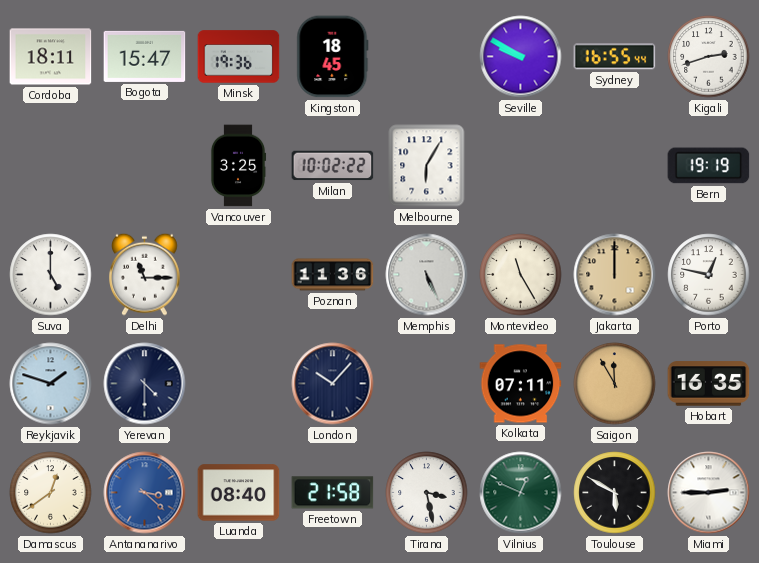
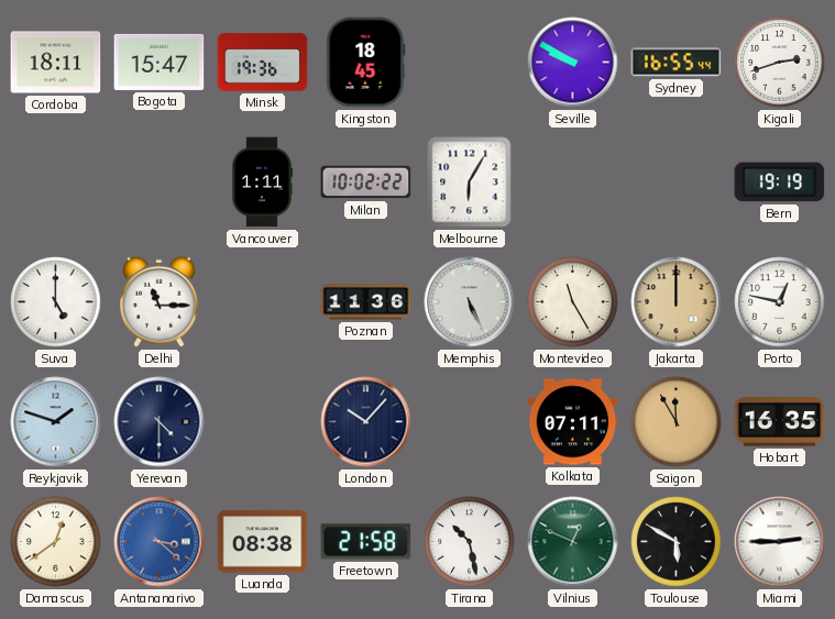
Vancouver: 3:25 -> 1:11
Luanda: 08:40 -> 08:38
Tirana: 3:28 -> 10:28
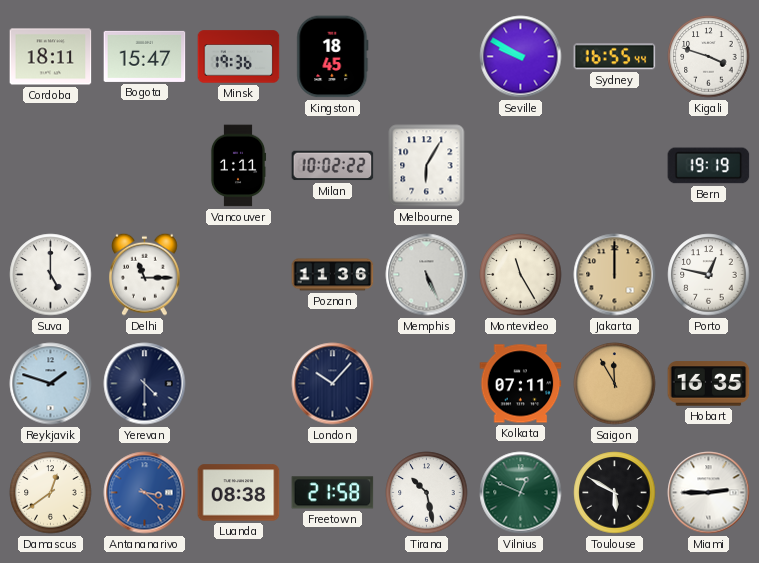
Kigali: 2:42 -> 3:48
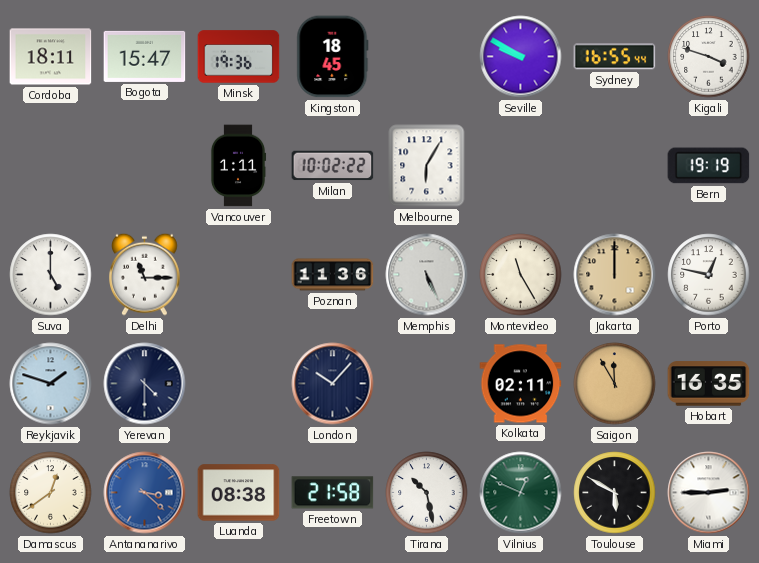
Kolkata: 07:11 -> 02:11
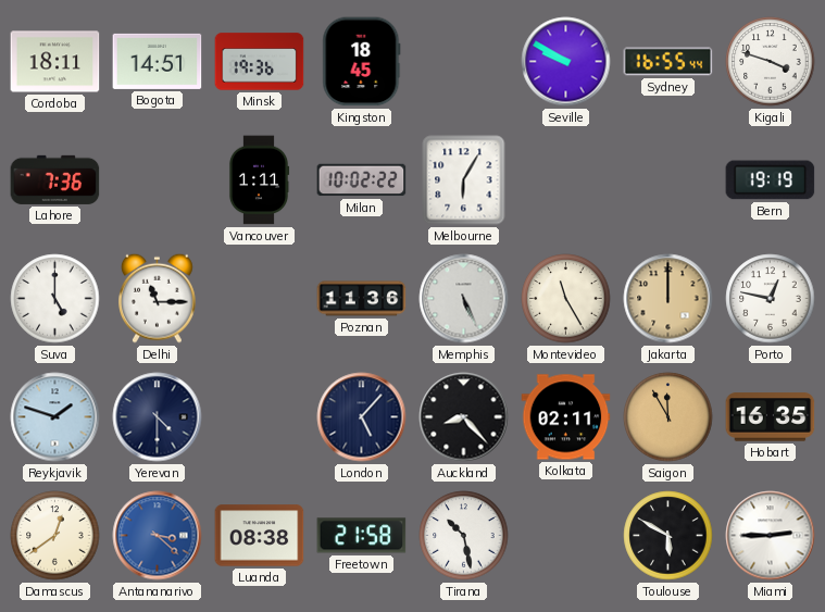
Bogota: 15:47 -> 14:51
Lahore: none -> 7:36
London: 10:07 -> 5:07
Auckland: none -> 8:23
Vilnius: 12:49 -> none
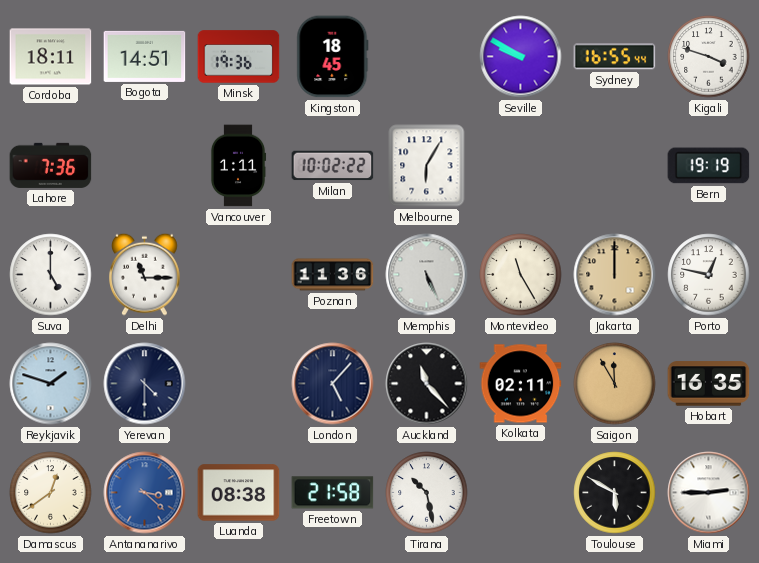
Auckland: 8:23 -> 11:23
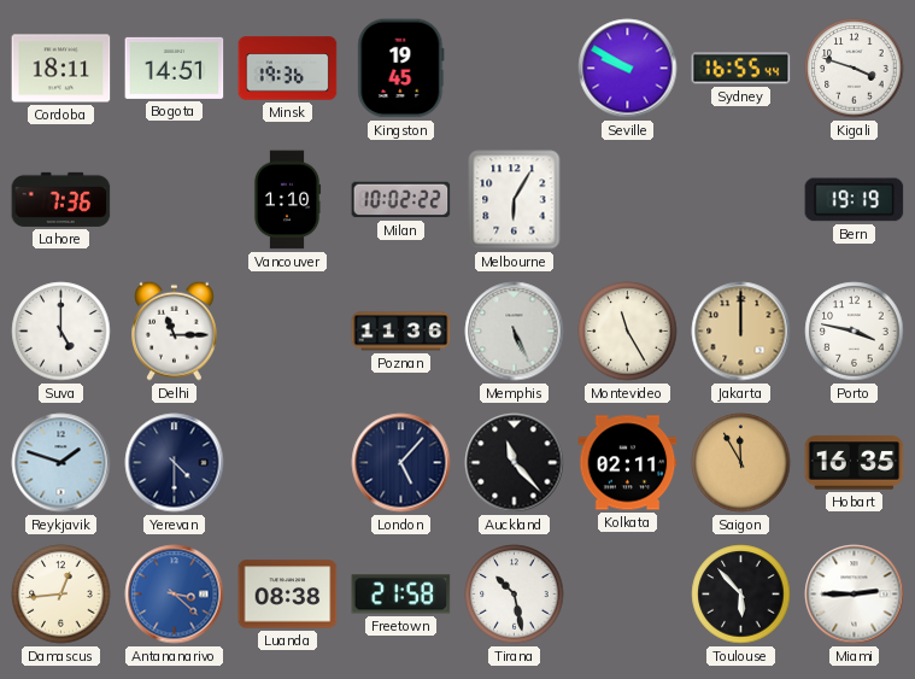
Kingston: 18:45 -> 19:45
Vancouver: 1:11 -> 1:10
Porto: 12:47 -> 3:47
Damascus: 12:39 -> 12:44
Toulouse: 5:50 -> 5:53
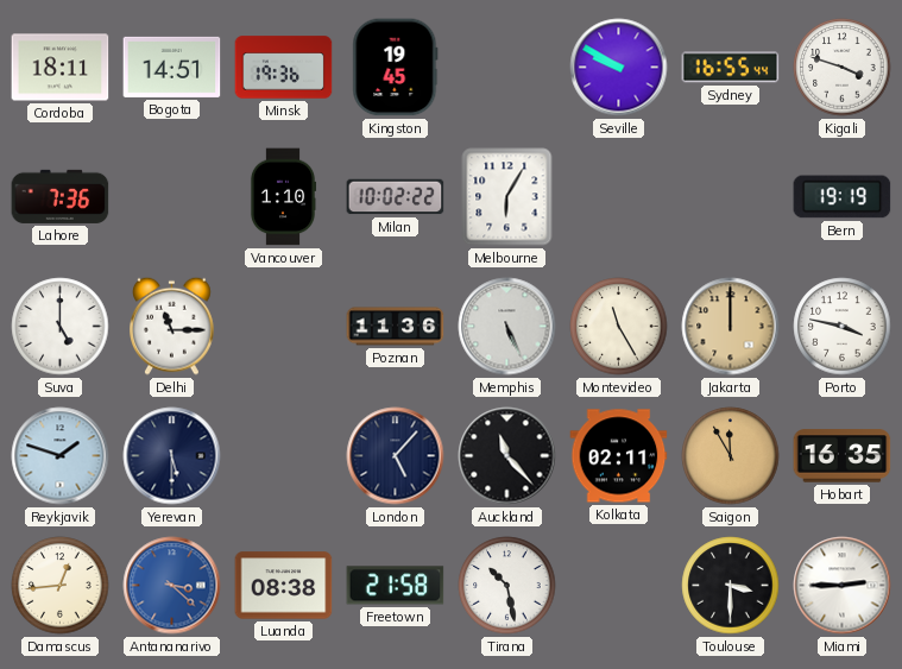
Yerevan: 4:30 -> 5:30
Toulouse: 5:53 -> 3:30
